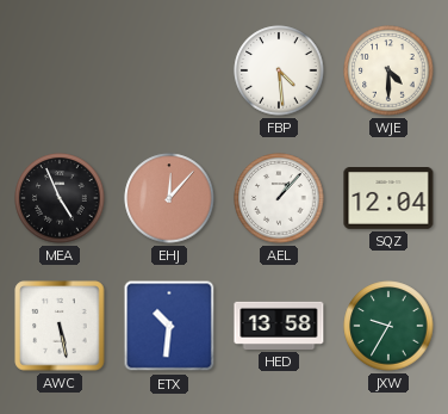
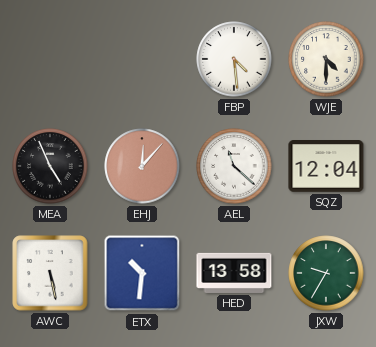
AEL: 1:07 -> 11:22
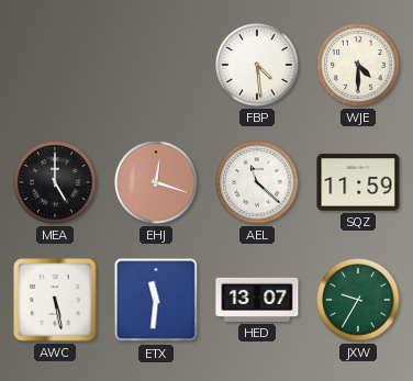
MEA: 4:56 -> 5:00
EHJ: 12:07 -> 12:18
SQZ: 12:04 -> 11:59
ETX: 10:31 -> 11:31
HED: 13:58 -> 13:07
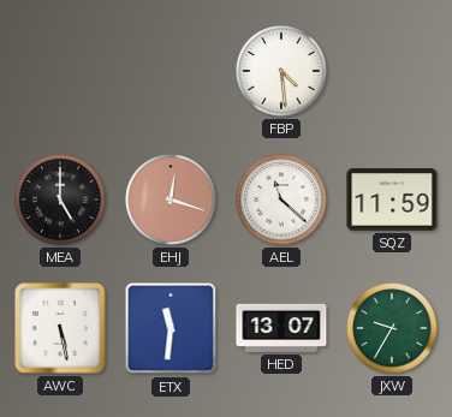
WJE: 4:30 -> none
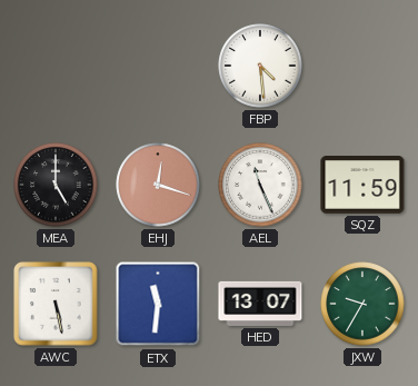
AEL: 11:22 -> 11:26
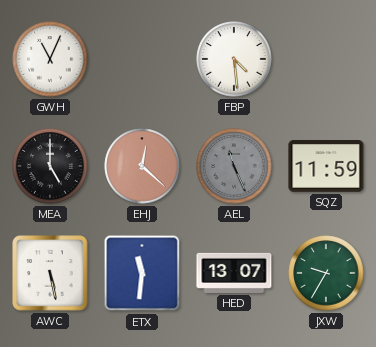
GWH: none -> 11:04
EHJ: 12:18 -> 12:22
AEL dial: white -> grey
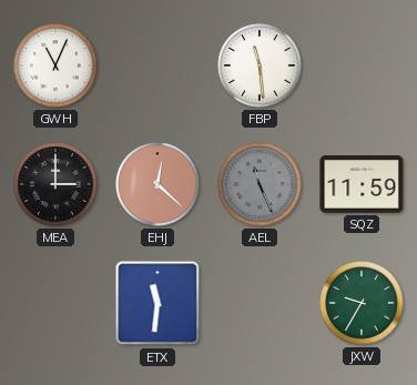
FBP: 4:29 -> 11:29
MEA: 5:00 -> 3:00
AWC: 5:28 -> none
HED: 13:07 -> none
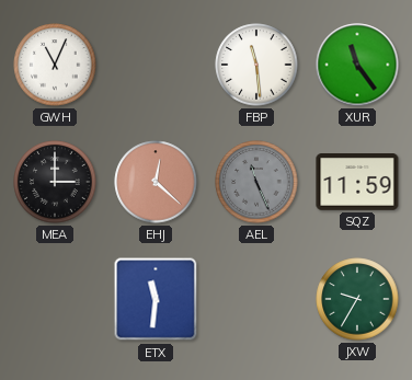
XUR: none -> 11:24
